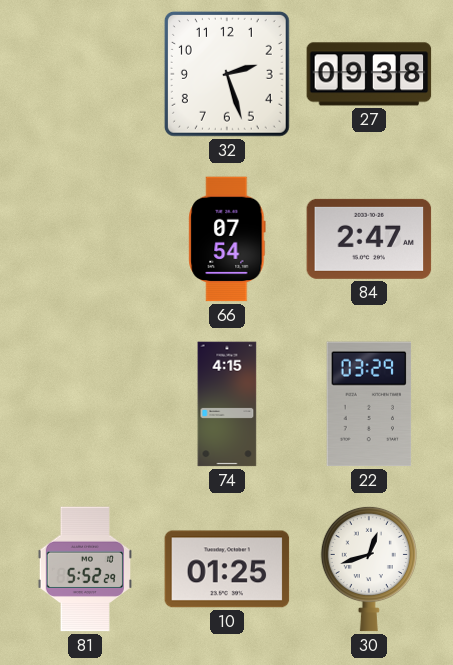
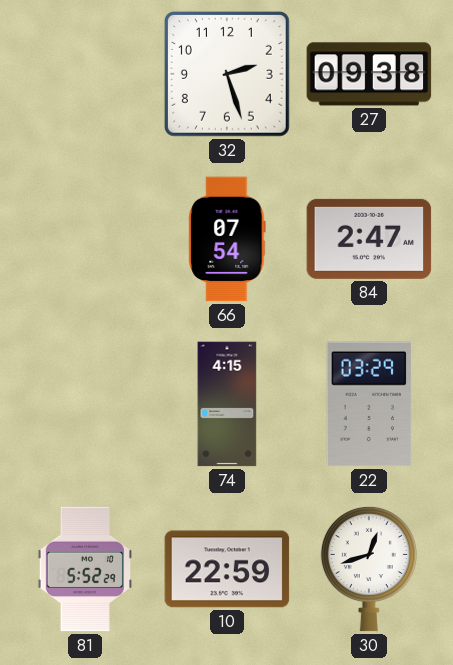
10: 01:25 -> 22:59
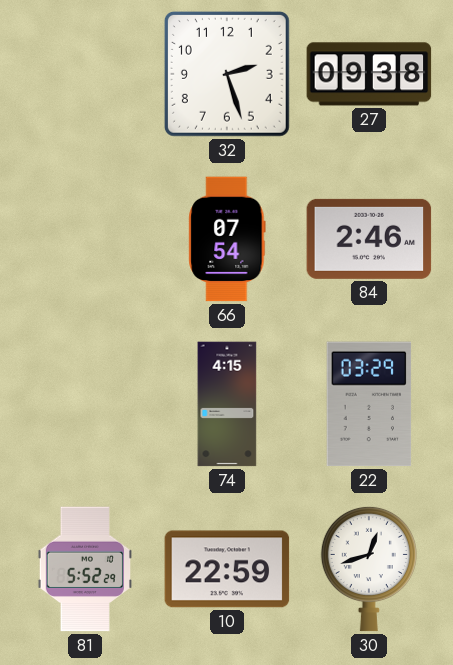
84: 2:47 -> 2:46
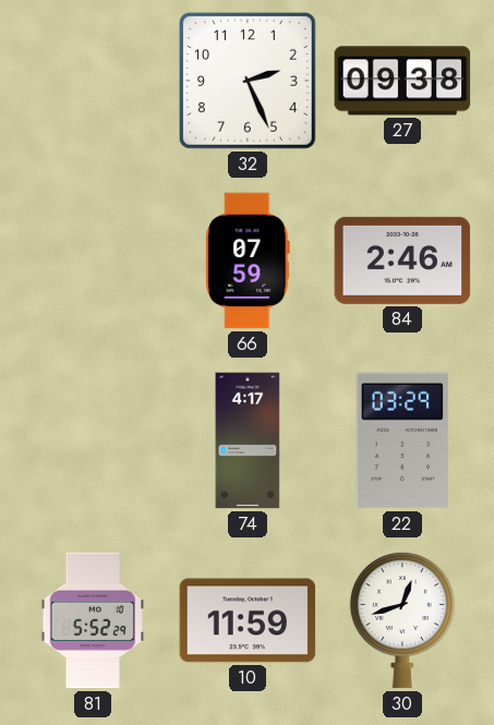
32: 2:27 -> 2:26
66: 07:54 -> 07:59
74: 4:15 -> 4:17
10: 22:59 -> 11:59
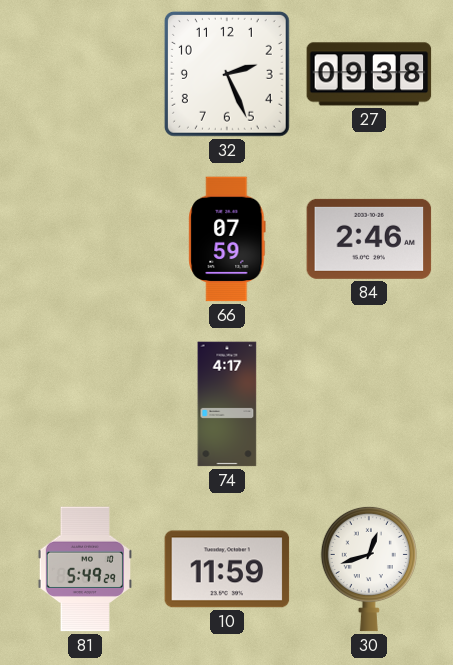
22: 03:29 -> none
81: 5:52 -> 5:49
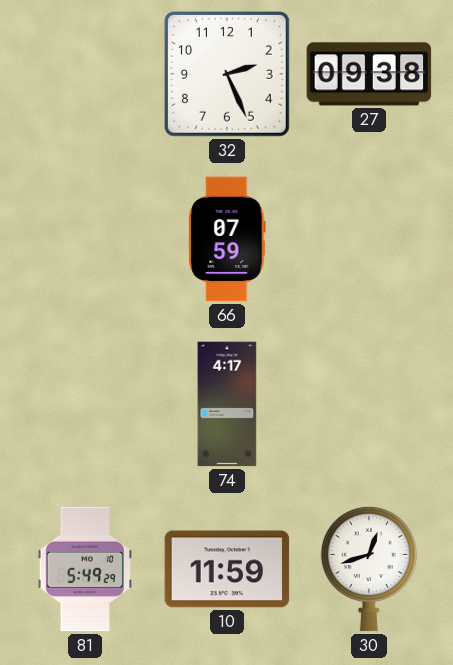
84: 2:46 -> none
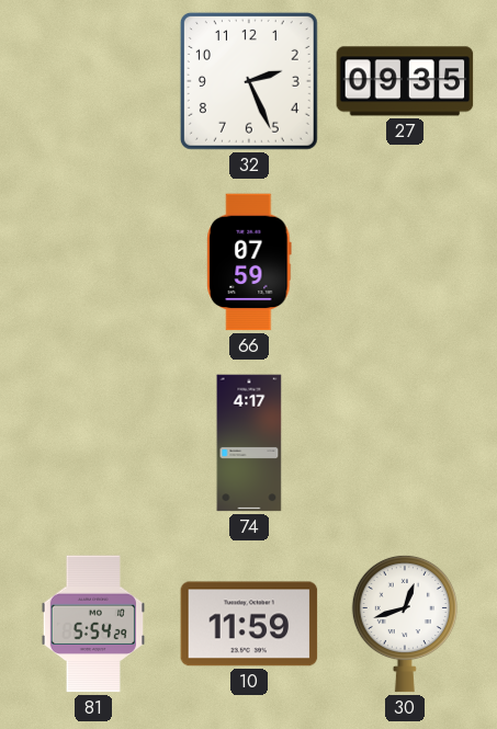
27: 09:38 -> 09:35
81: 5:49 -> 5:54
